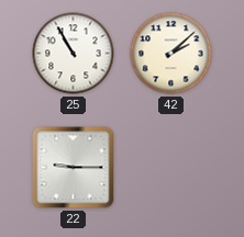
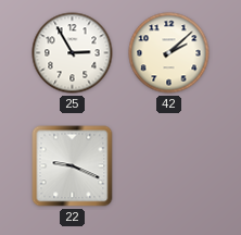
25: 10:55 -> 2:55
22: 9:15 -> 9:19
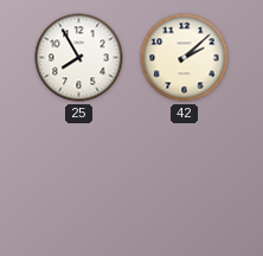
25: 2:55 -> 7:55
22: 9:19 -> none
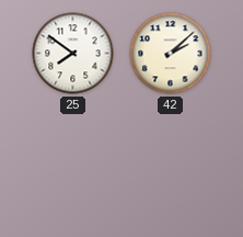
25: 7:55 -> 7:51
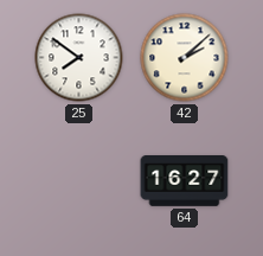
64: none -> 16:27
